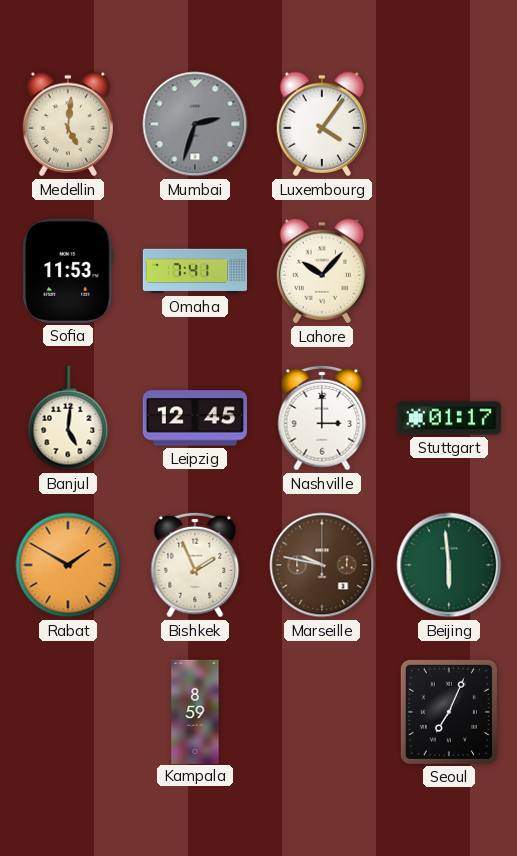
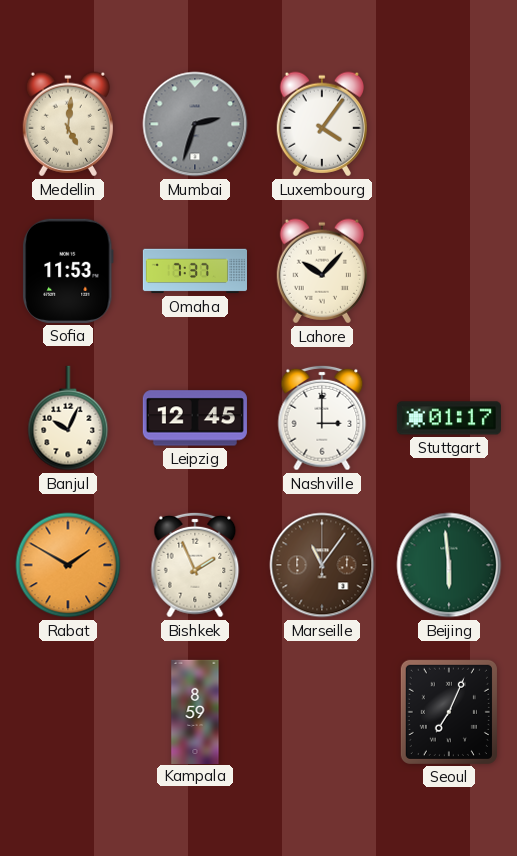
Omaha: 7:41 -> 7:37
Banjul: 5:01 -> 10:04
Marseille: 9:47 -> 11:06
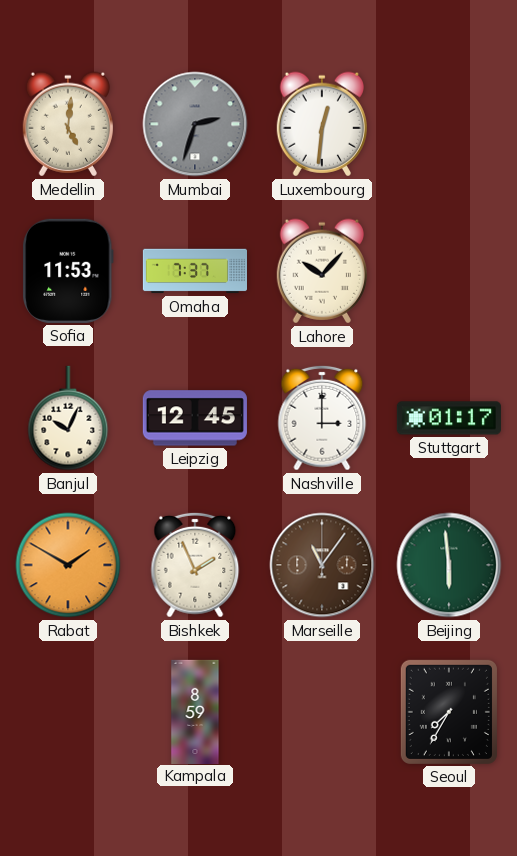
Luxembourg: 4:06 -> 12:31
Seoul: 7:04 -> 7:35
